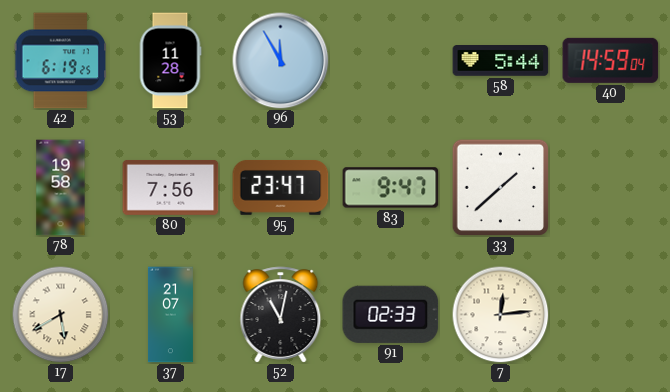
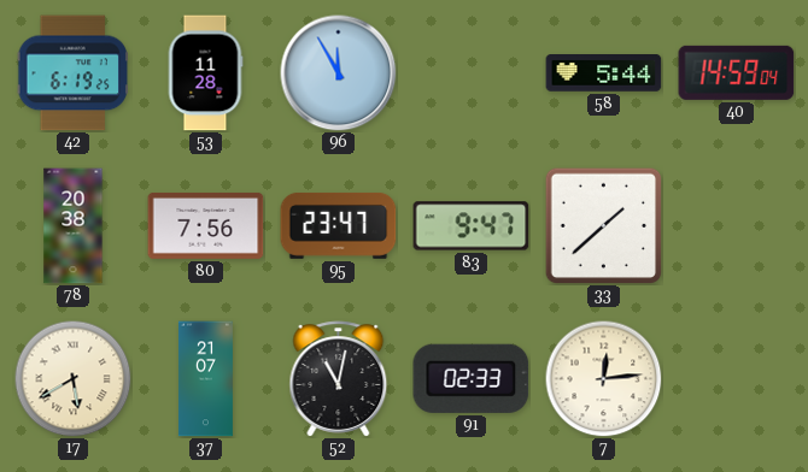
78: 19:58 -> 20:38
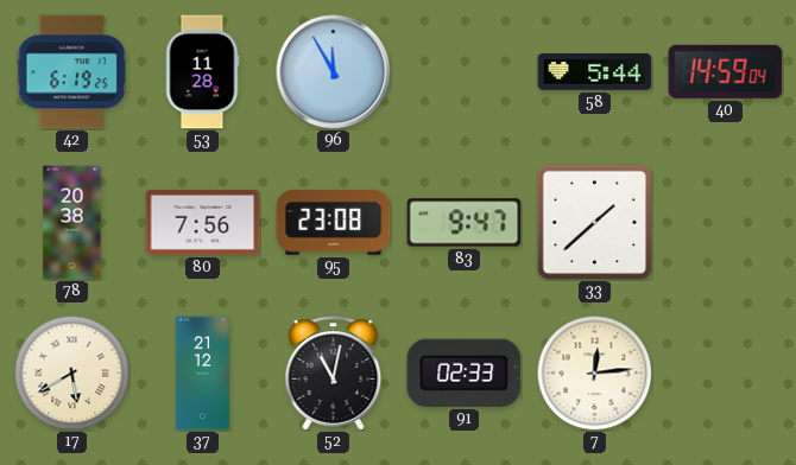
95: 23:47 -> 23:08
37: 21:07 -> 21:12
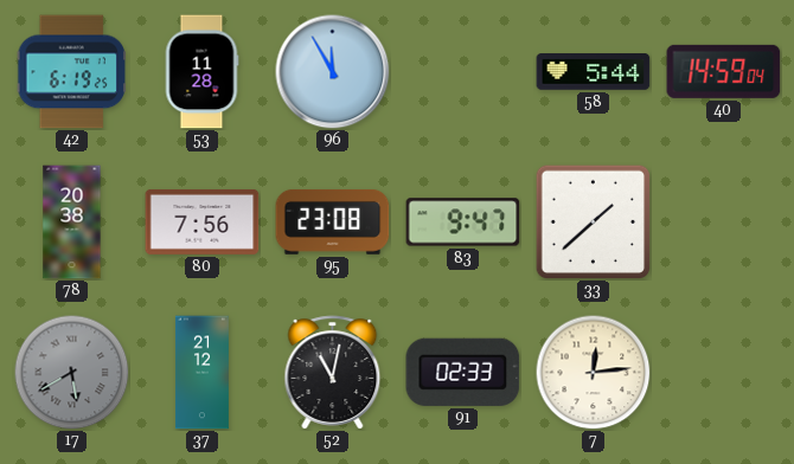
17 dial: cream -> grey
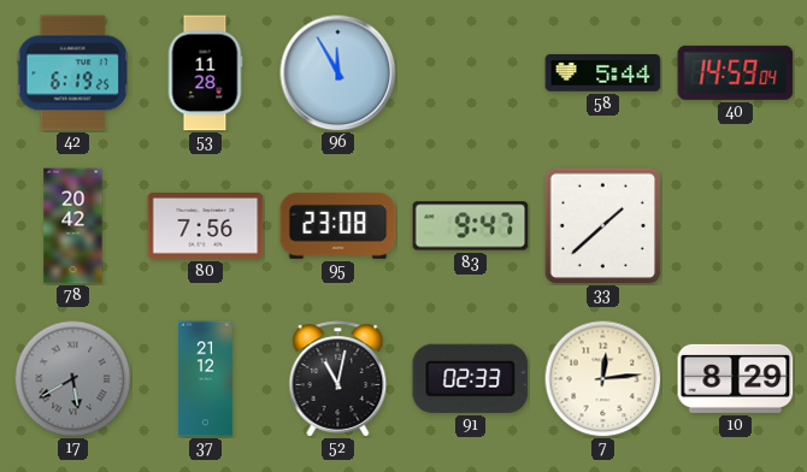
78: 20:38 -> 20:42
10: none -> 8:29
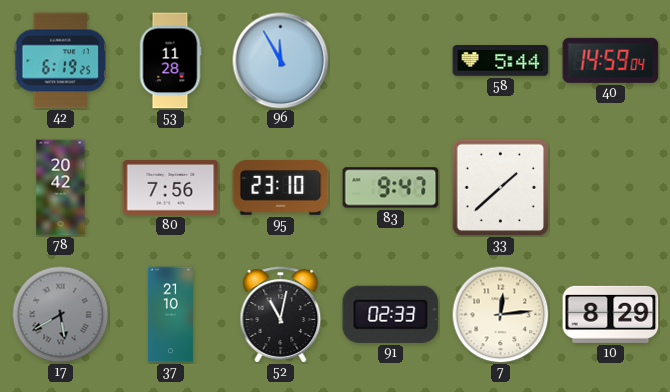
95: 23:08 -> 23:10
37: 21:12 -> 21:10
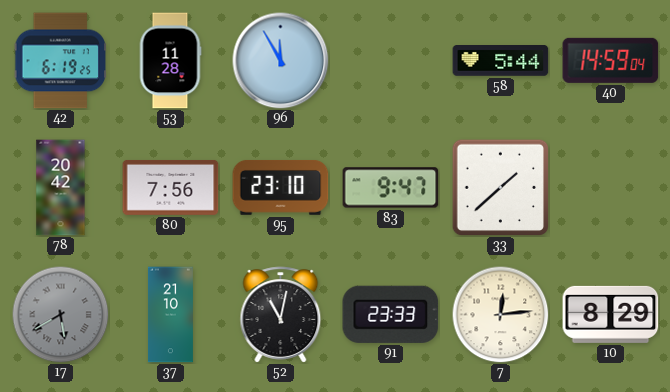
91: 02:33 -> 23:33
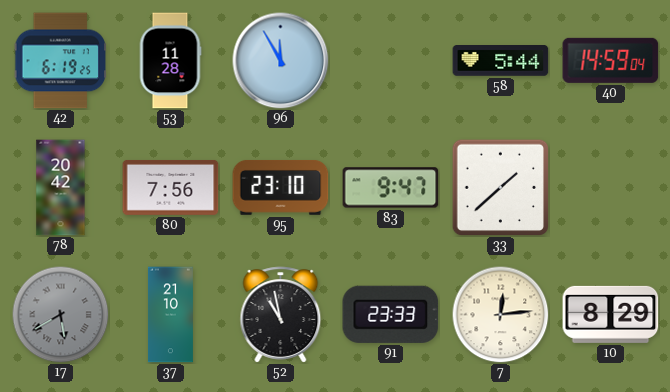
52: 11:02 -> 10:58
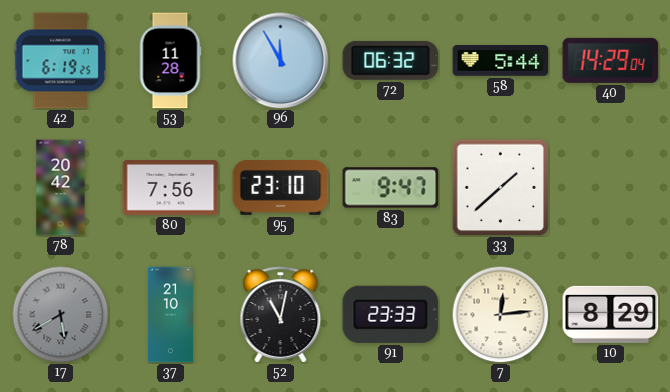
72: none -> 06:32
40: 14:59 -> 14:29
52: 10:58 -> 11:02
